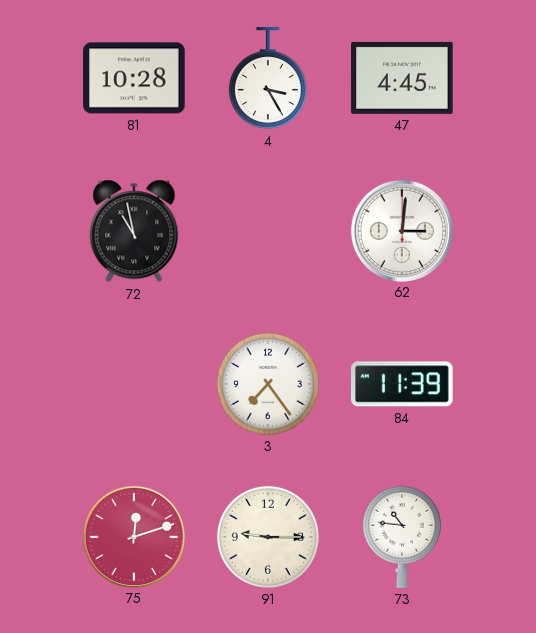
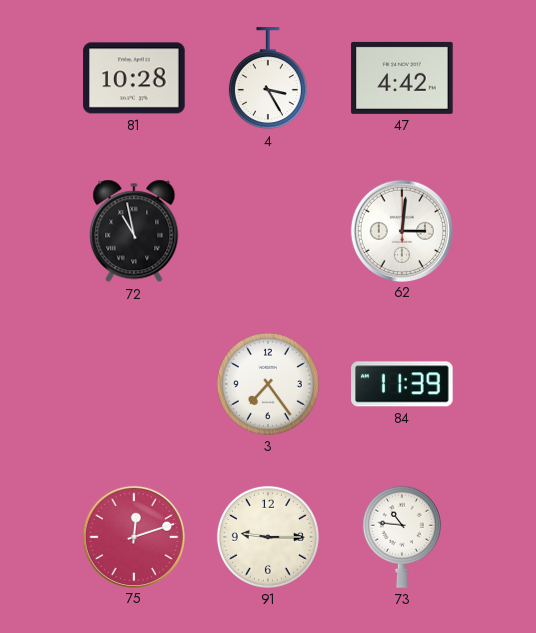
47: 4:45 -> 4:42
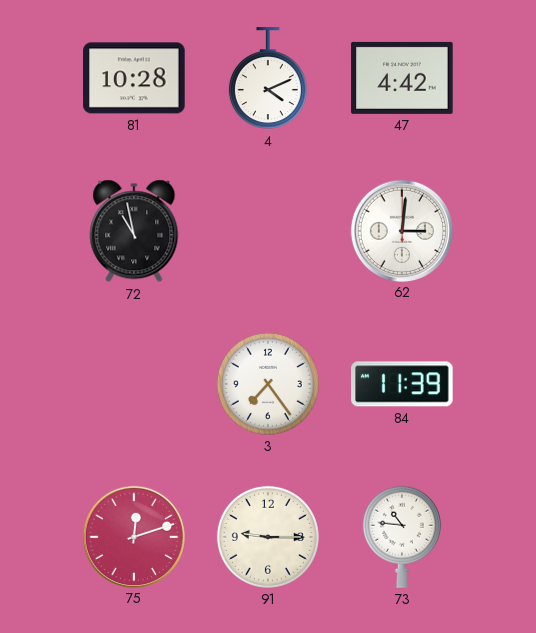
4: 3:25 -> 4:11
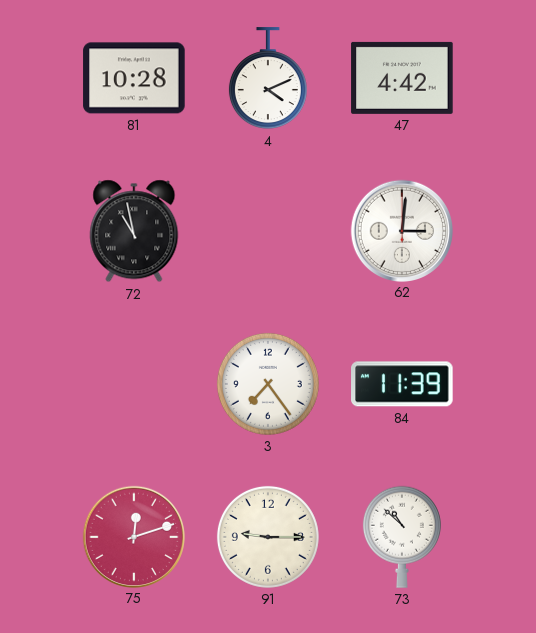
73: 10:46 -> 10:52
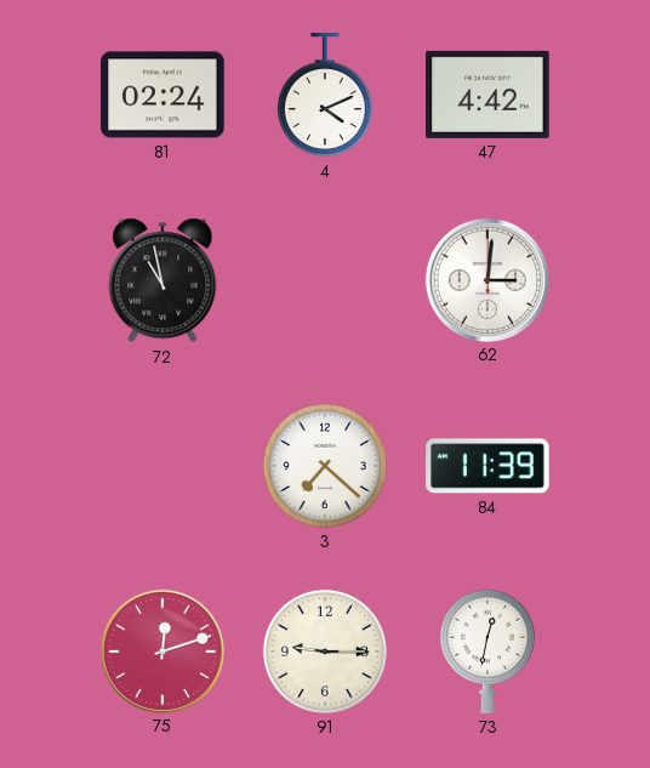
81: 10:28 -> 02:24
3: 7:24 -> 7:22
73: 10:52 -> 12:32
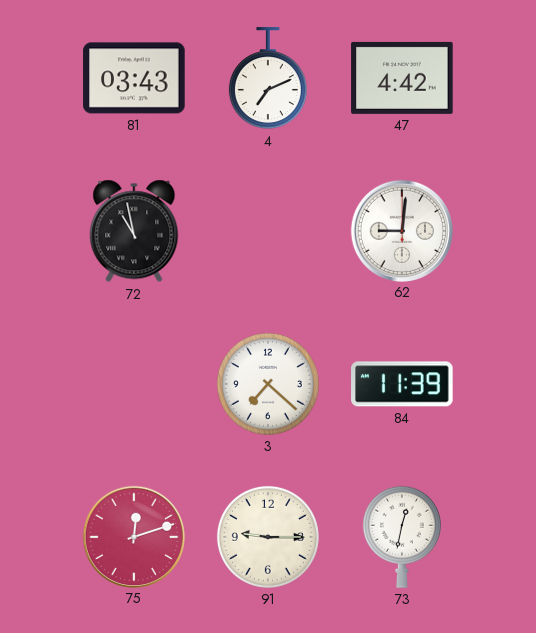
81: 02:24 -> 03:43
4: 4:11 -> 7:11
62: 3:01 -> 9:01
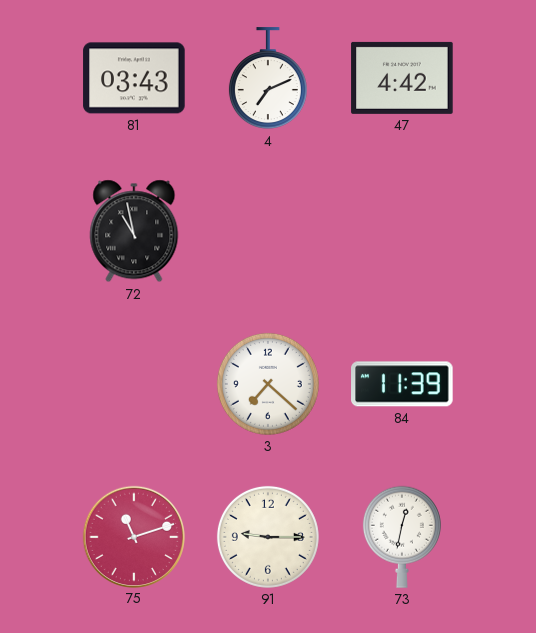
62: 9:01 -> none
75: 12:12 -> 11:12
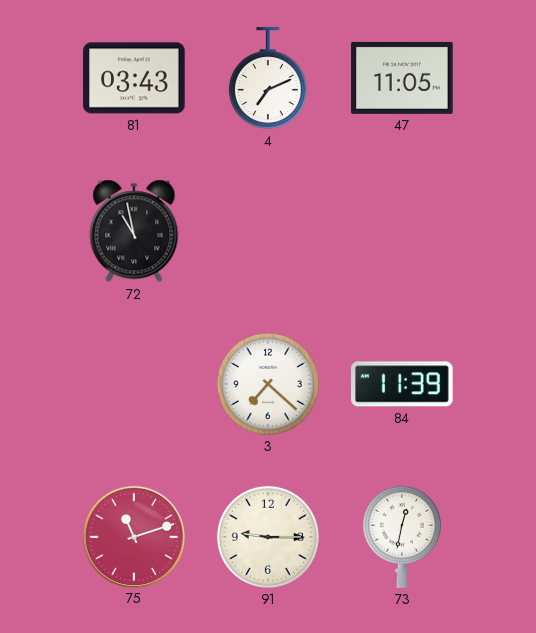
47: 4:42 -> 11:05
